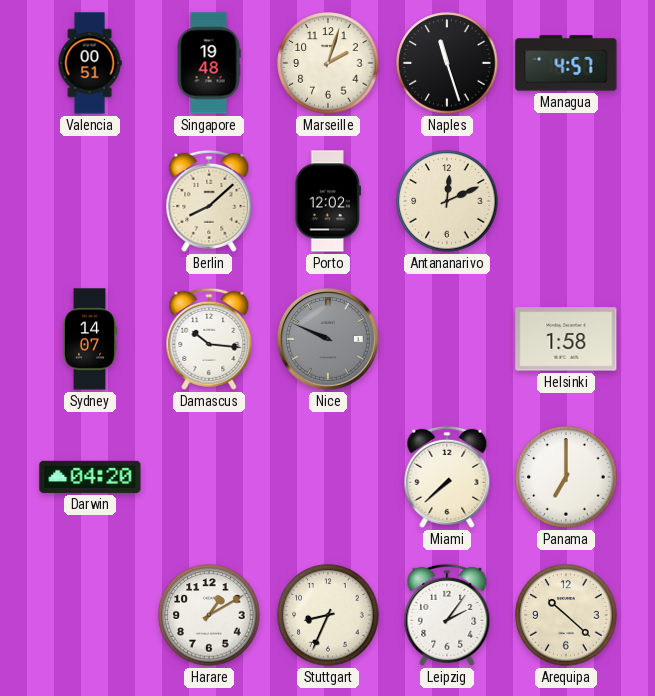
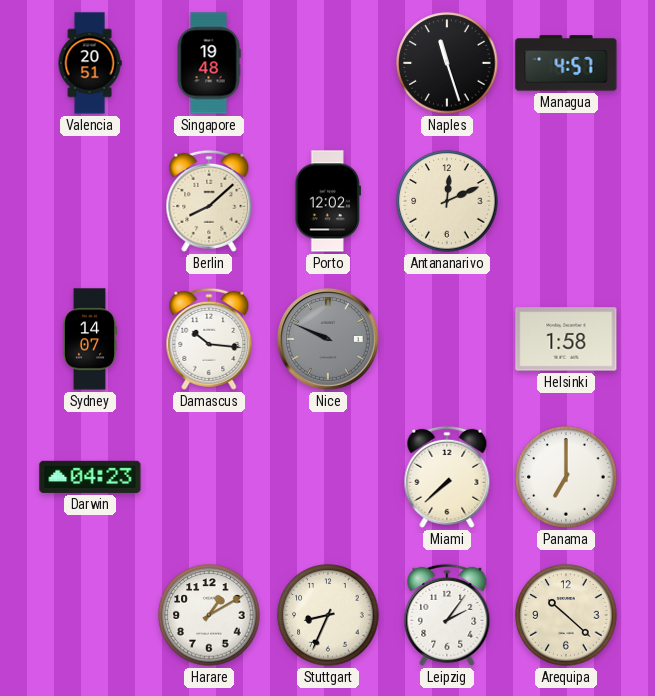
Valencia: 00:51 -> 20:51
Marseille: 2:03 -> none
Darwin: 04:20 -> 04:23
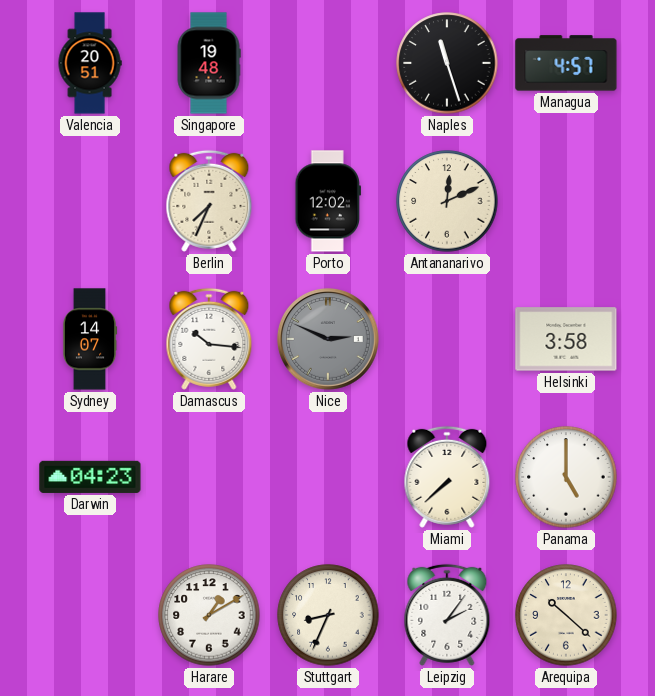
Berlin: 8:08 -> 7:34
Nice: 9:49 -> 2:49
Helsinki: 1:58 -> 3:58
Panama: 7:00 -> 5:00
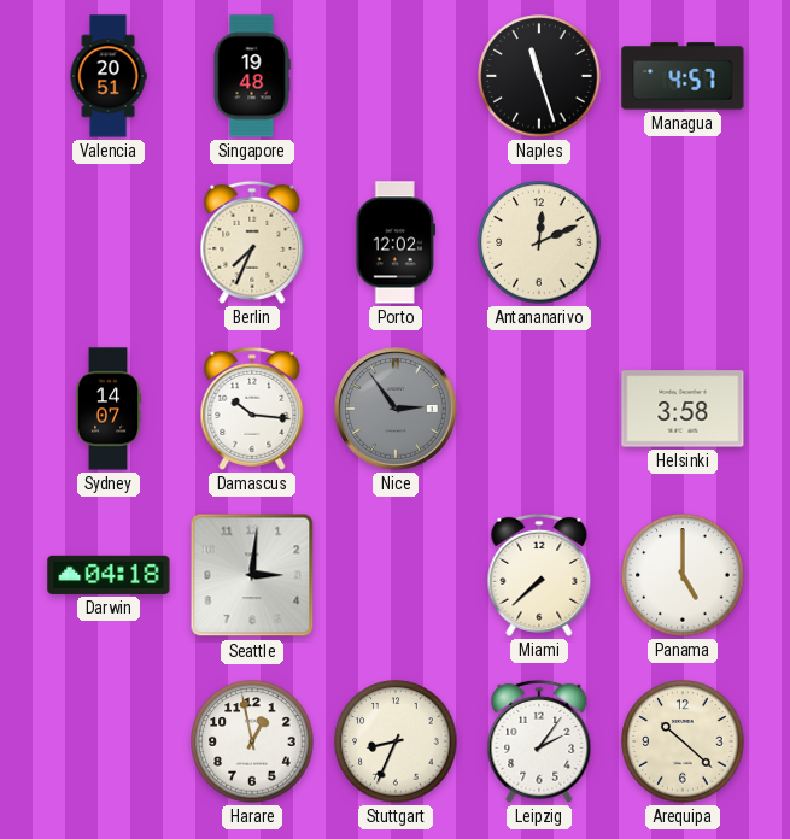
Nice: 2:49 -> 2:54
Darwin: 04:23 -> 04:18
Seattle: none -> 3:01
Harare: 1:10 -> 12:58
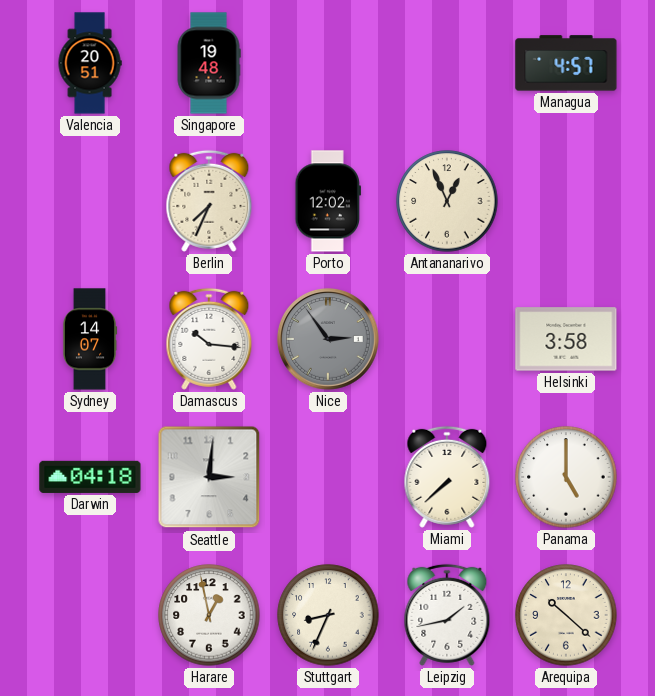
Naples: 11:27 -> none
Antananarivo: 12:11 -> 12:56
Leipzig: 2:06 -> 1:43
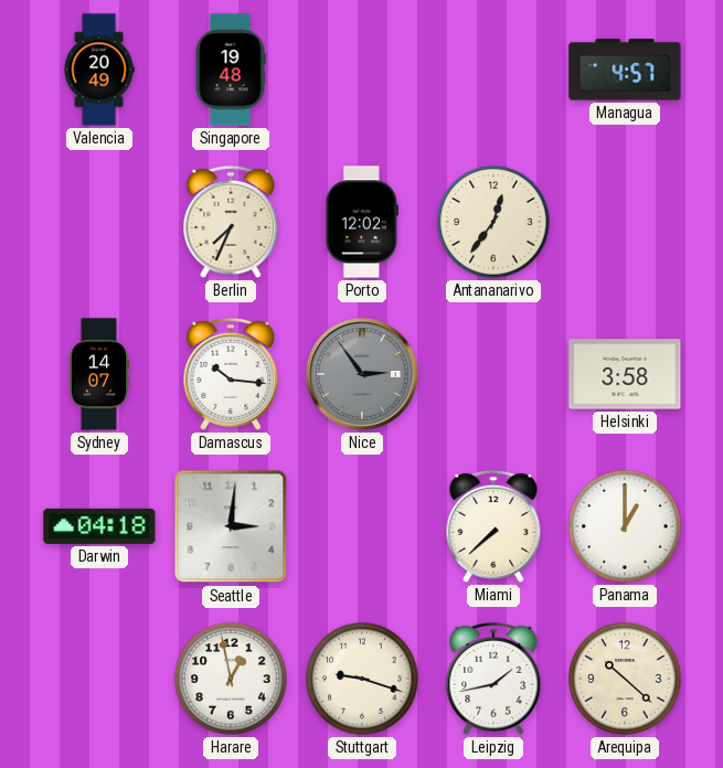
Valencia: 20:51 -> 20:49
Antananarivo: 12:56 -> 12:36
Panama: 5:00 -> 1:00
Stuttgart: 8:34 -> 9:18
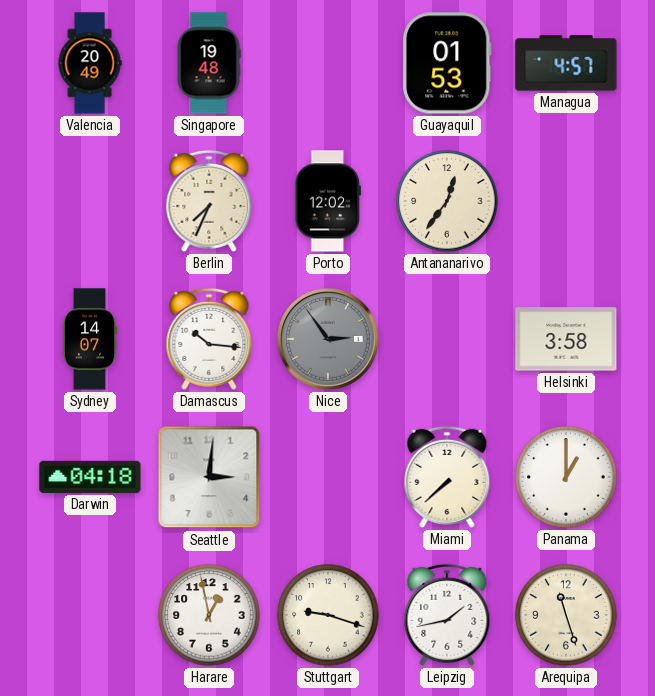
Guayaquil: none -> 01:53
Arequipa: 10:22 -> 11:27
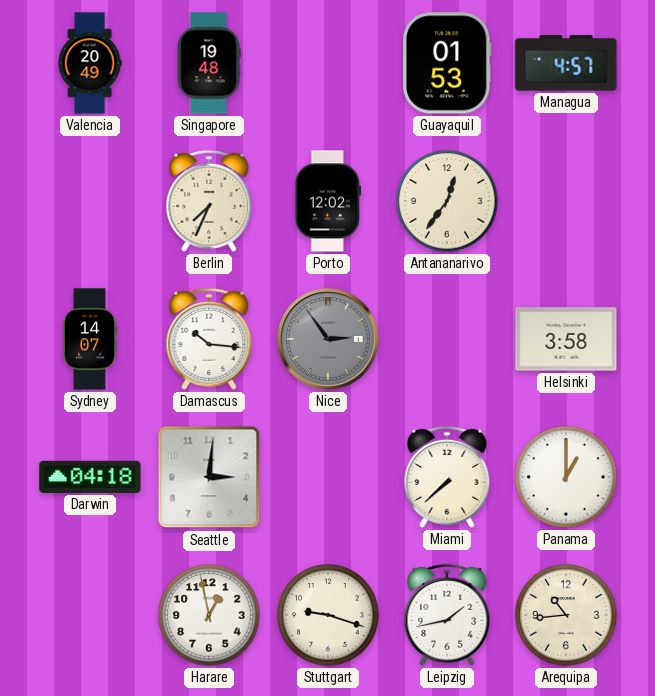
Arequipa: 11:27 -> 10:44
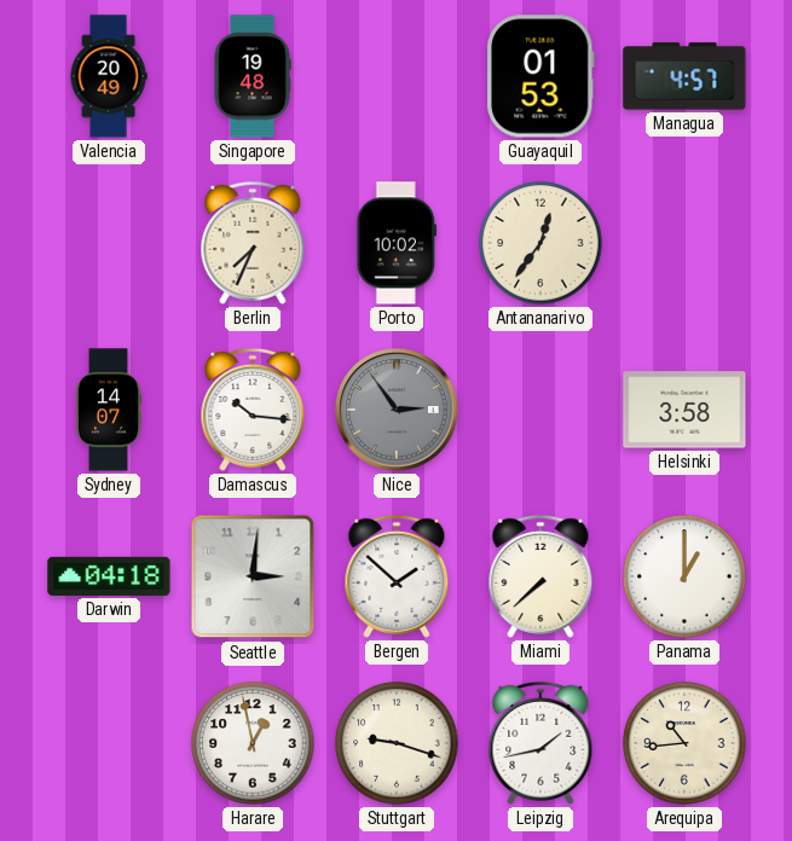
Porto: 12:02 -> 10:02
Bergen: none -> 1:52
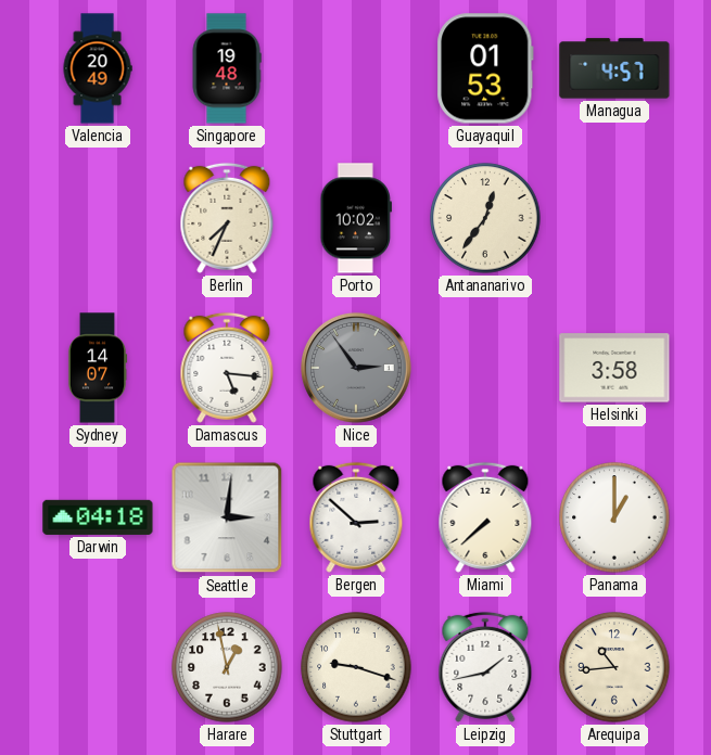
Damascus: 10:16 -> 5:16
Bergen: 1:52 -> 2:52
